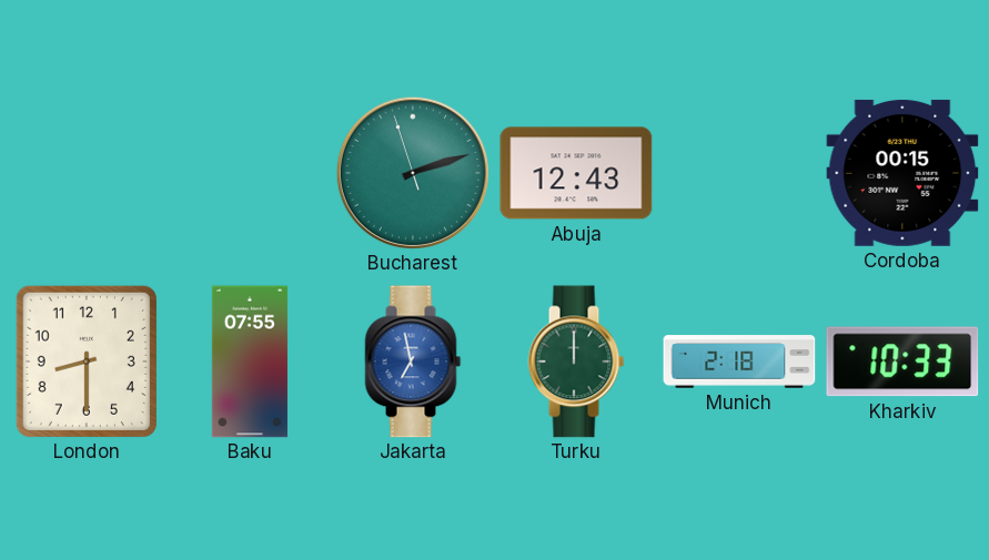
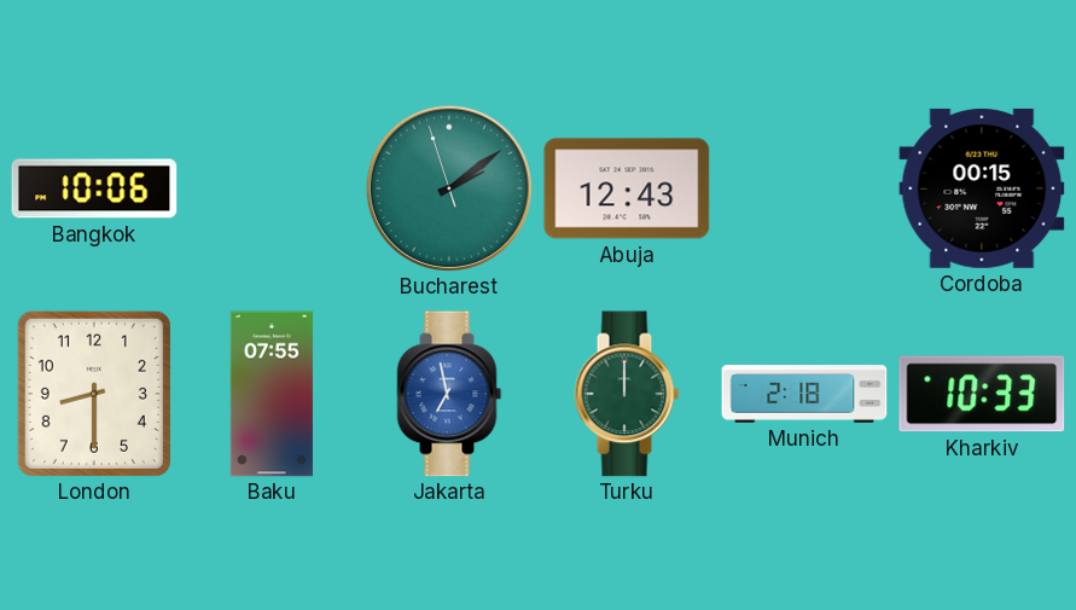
Bangkok: none -> 10:06
Bucharest: 2:11 -> 2:08
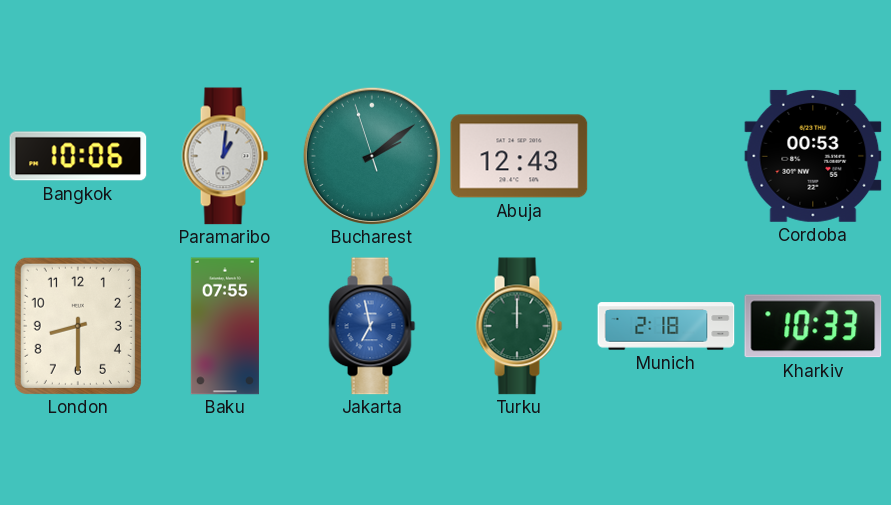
Paramaribo: none -> 1:01
Cordoba: 00:15 -> 00:53
